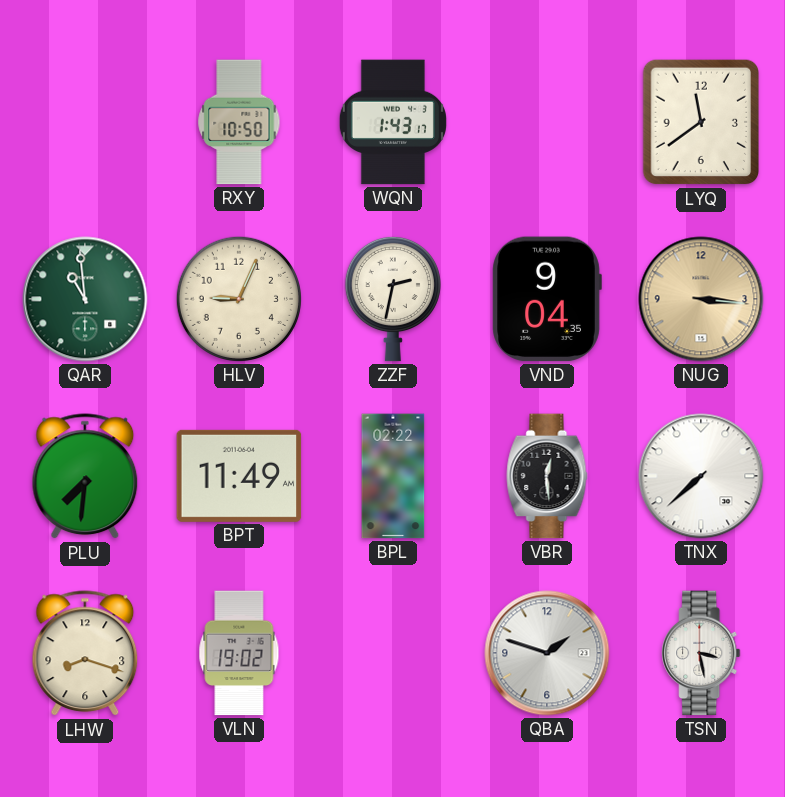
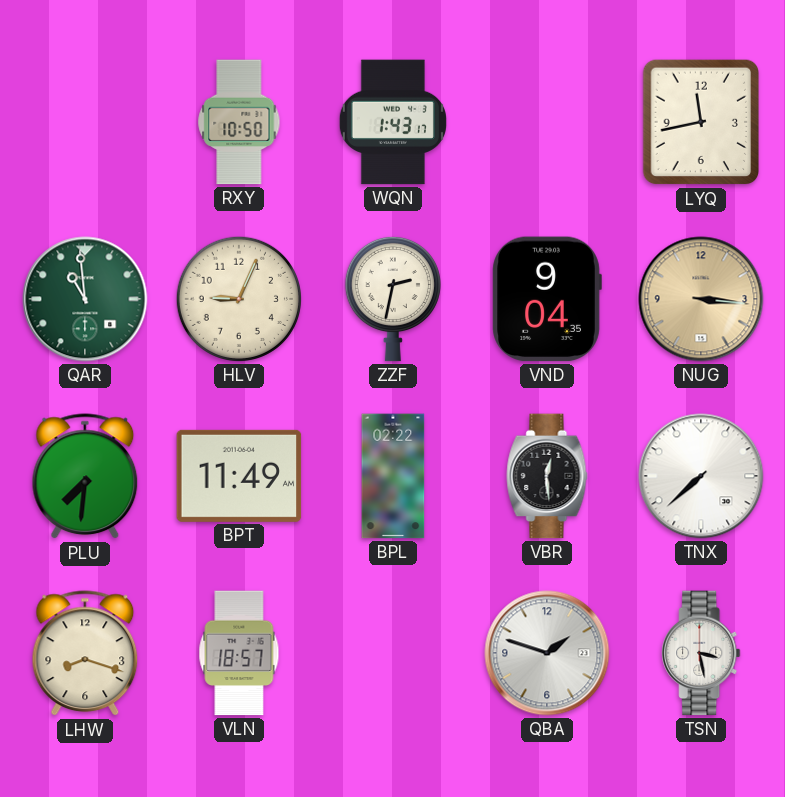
LYQ: 11:39 -> 11:43
VLN: 19:02 -> 18:57
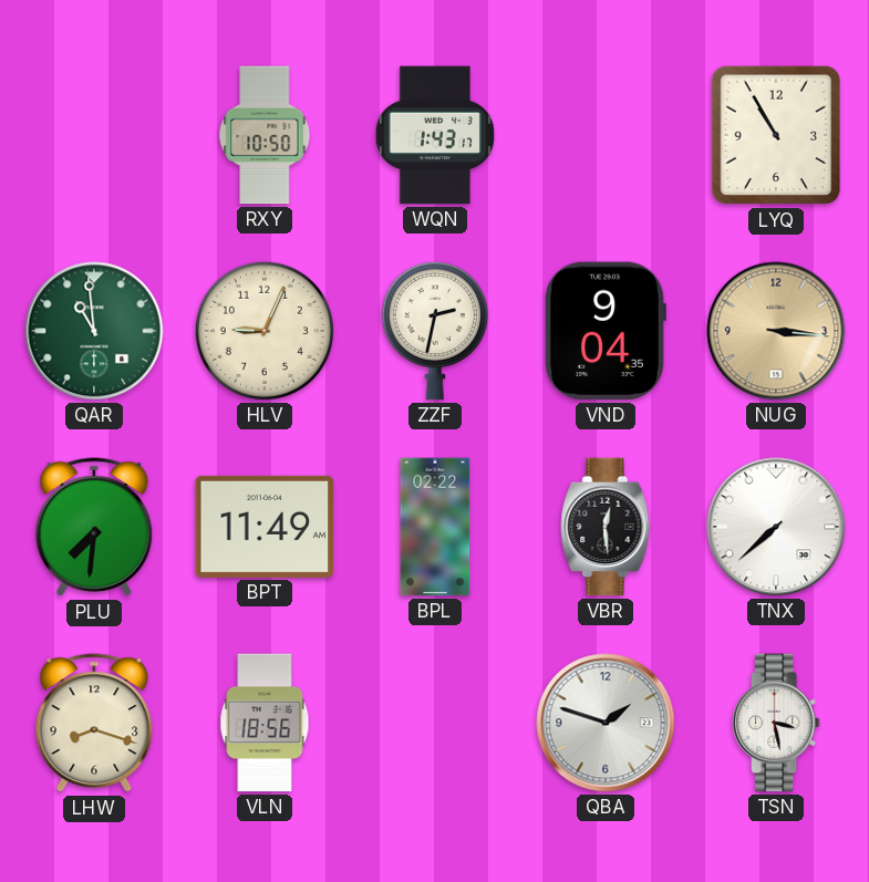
LYQ: 11:43 -> 10:55
VLN: 18:57 -> 18:56
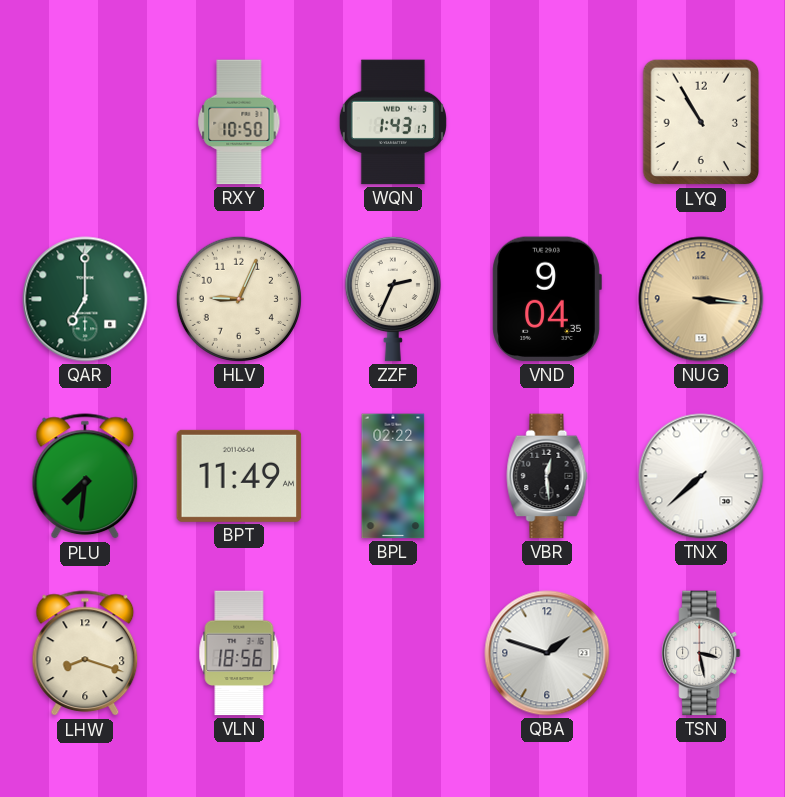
QAR: 10:59 -> 7:00
ZZF: 2:32 -> 2:34
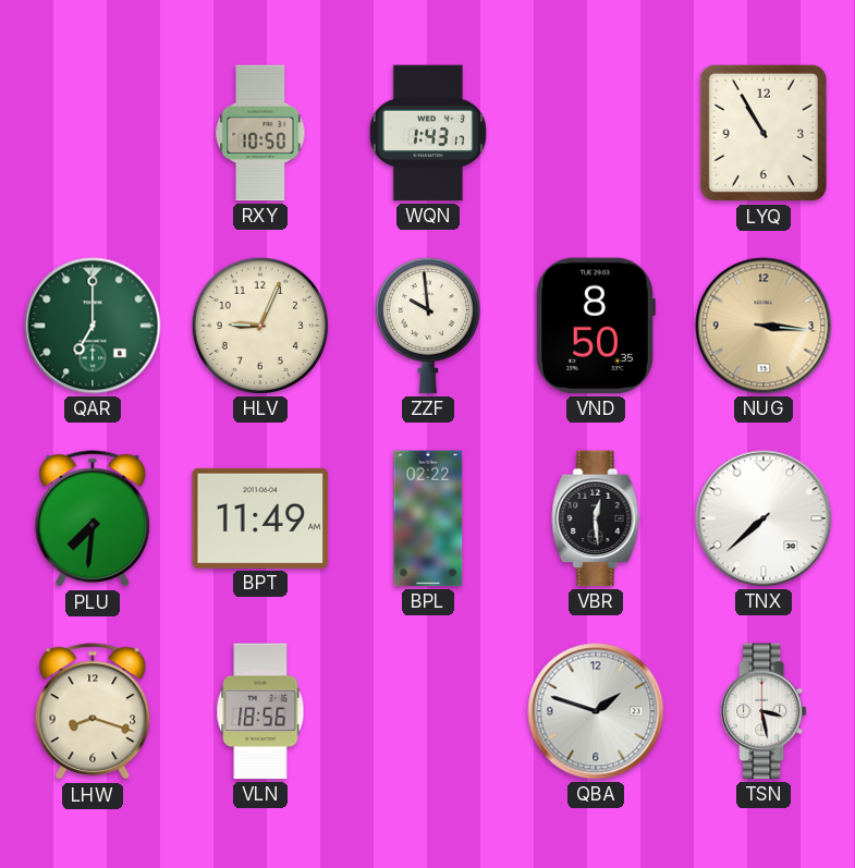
ZZF: 2:34 -> 9:59
VND: 9:04 -> 8:50
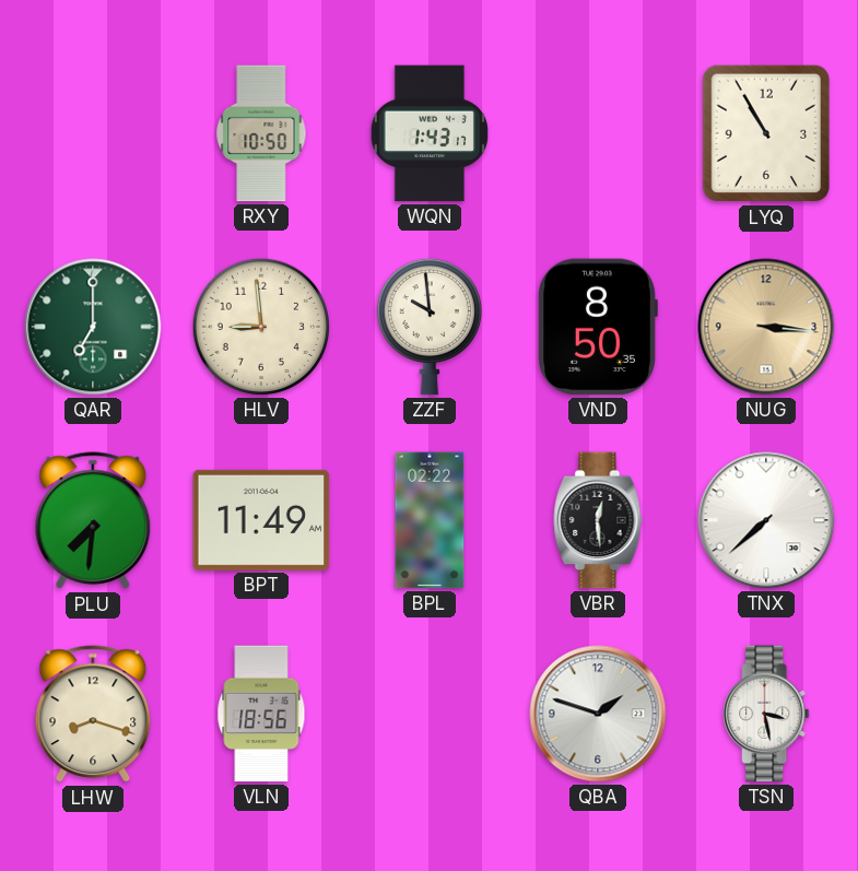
HLV: 9:04 -> 8:59
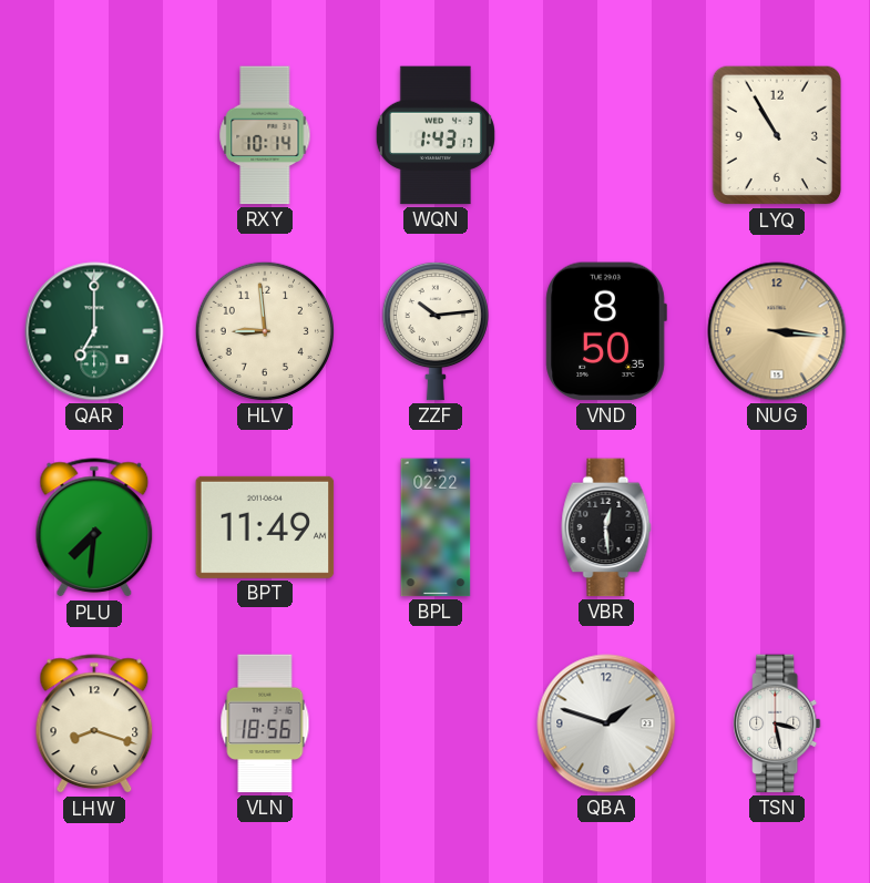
RXY: 10:50 -> 10:14
ZZF: 9:59 -> 10:14
TNX: 7:38 -> none
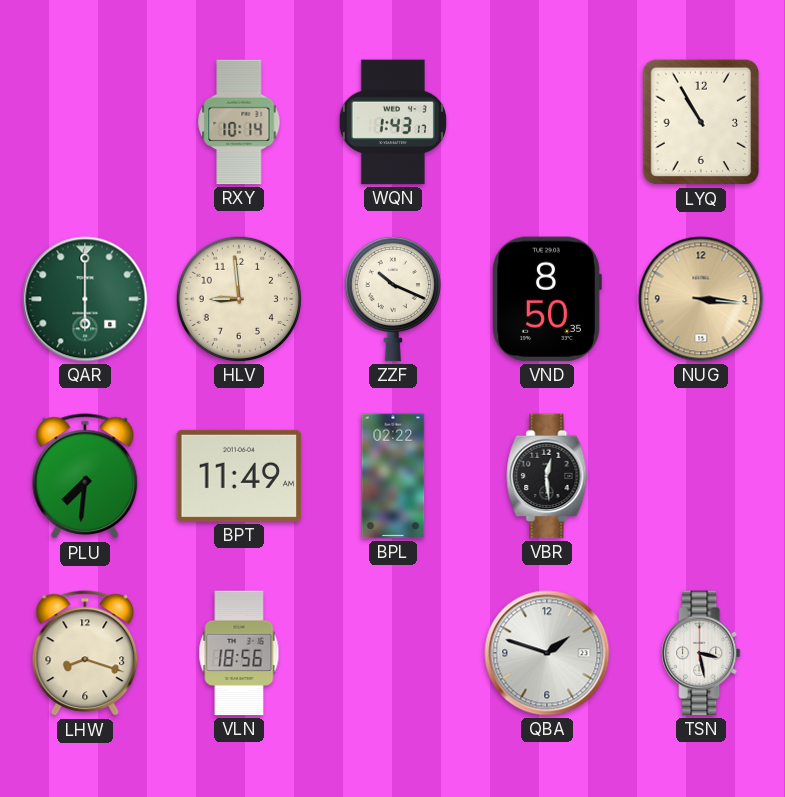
QAR: 7:00 -> 6:00
ZZF: 10:14 -> 10:19
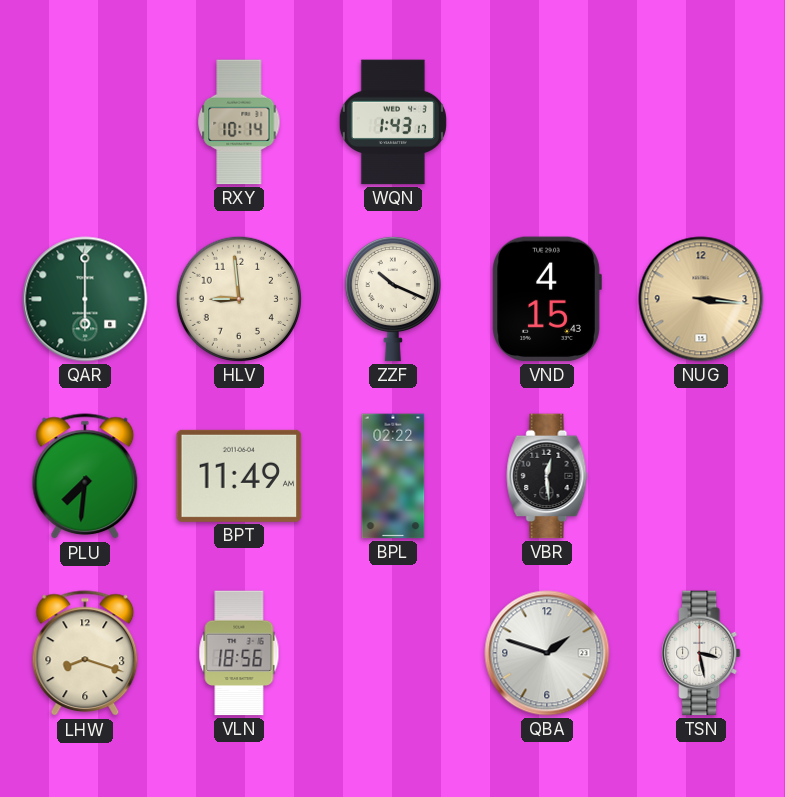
LYQ: 10:55 -> none
VND: 8:50 -> 4:15
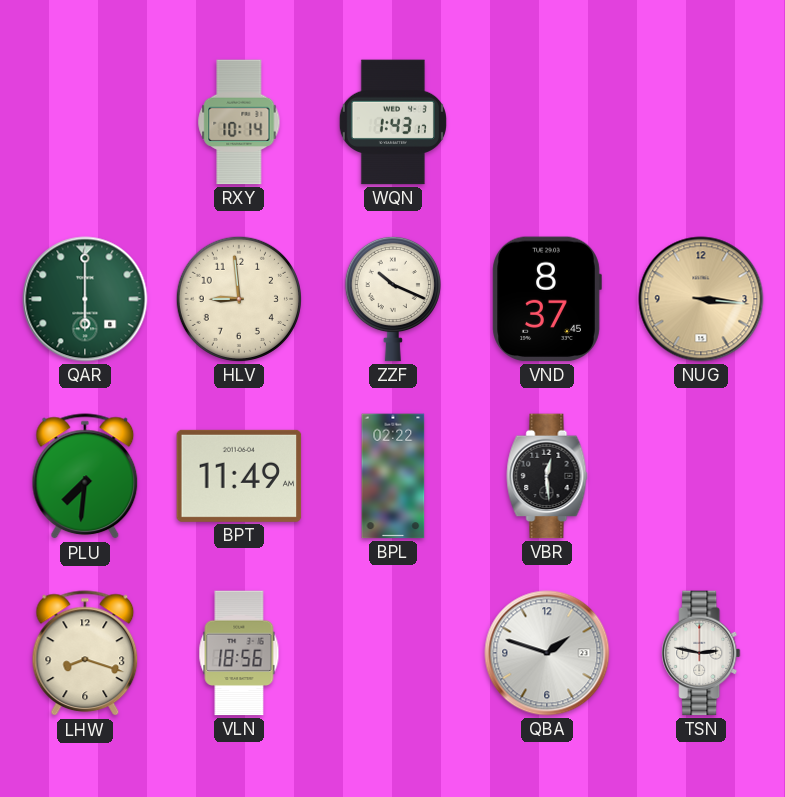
VND: 4:15 -> 8:37
TSN: 3:28 -> 2:47
